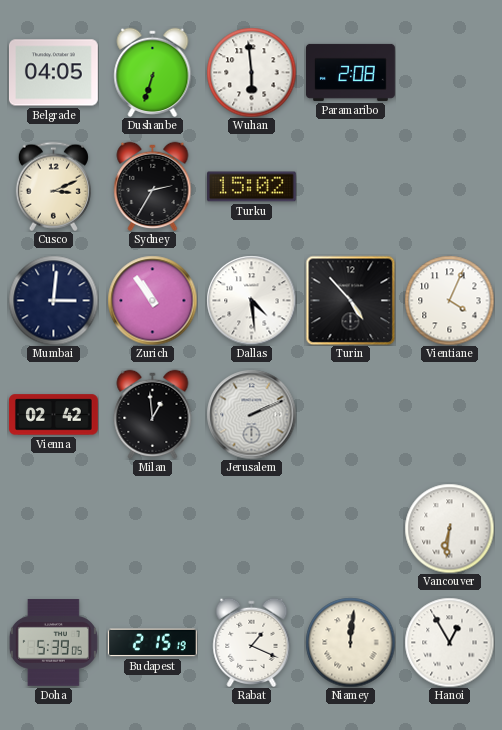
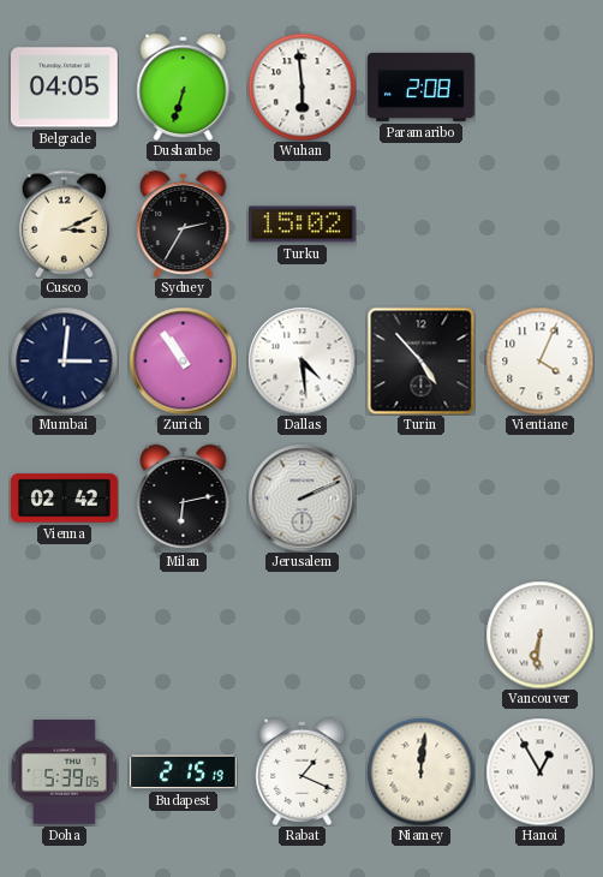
Milan: 12:59 -> 6:13
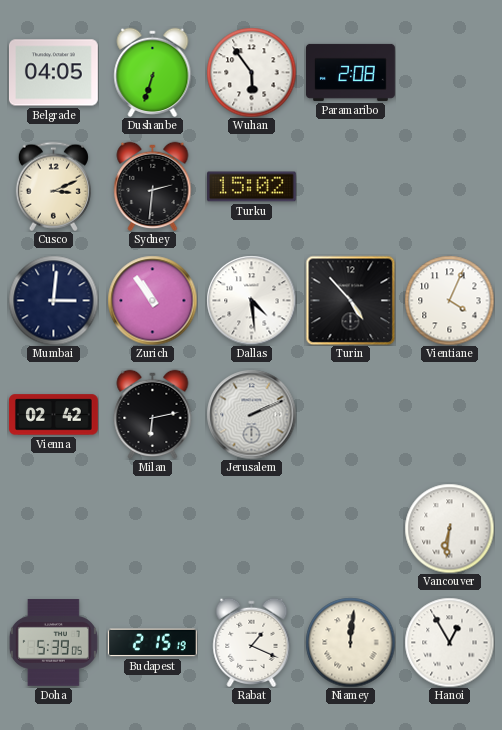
Wuhan: 5:59 -> 5:54
Sydney: 2:35 -> 2:31
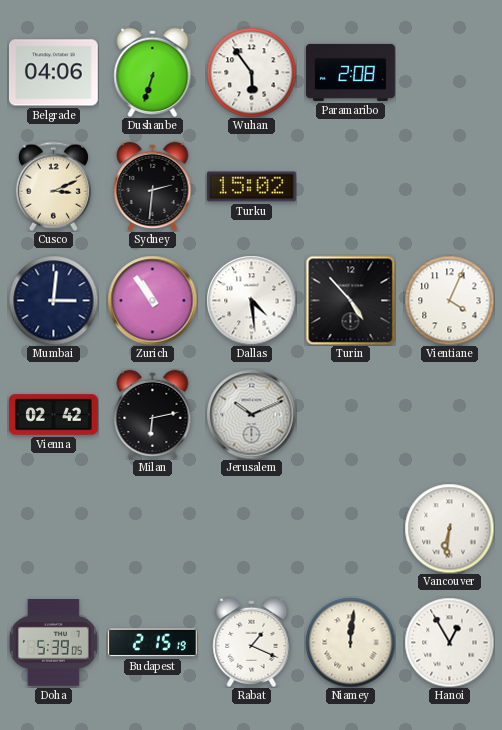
Belgrade: 04:05 -> 04:06
Jerusalem: 2:11 -> 10:11
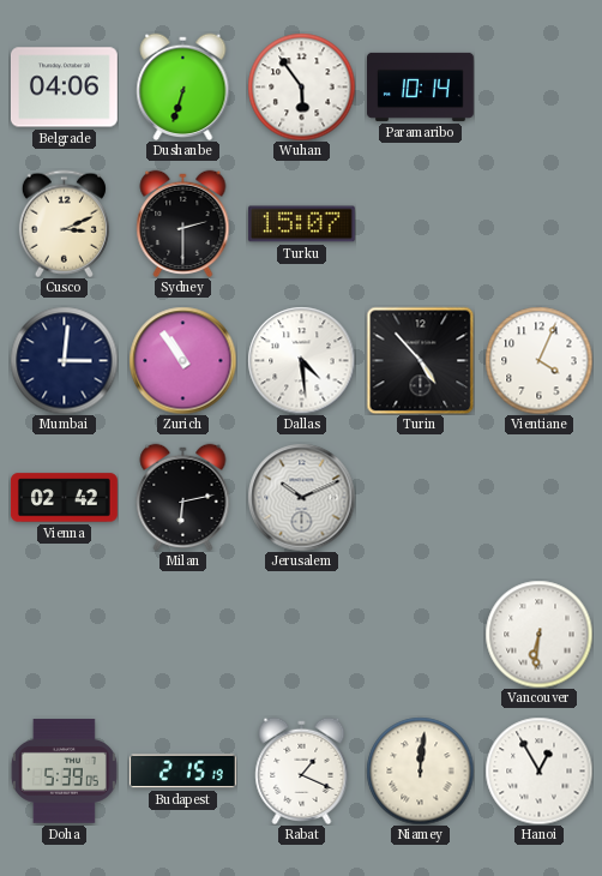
Paramaribo: 2:08 -> 10:14
Sydney: 2:31 -> 2:30
Turku: 15:02 -> 15:07
